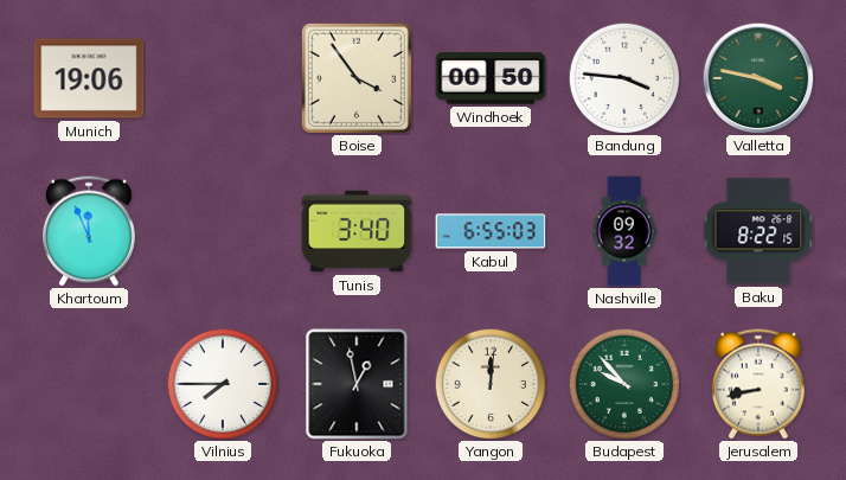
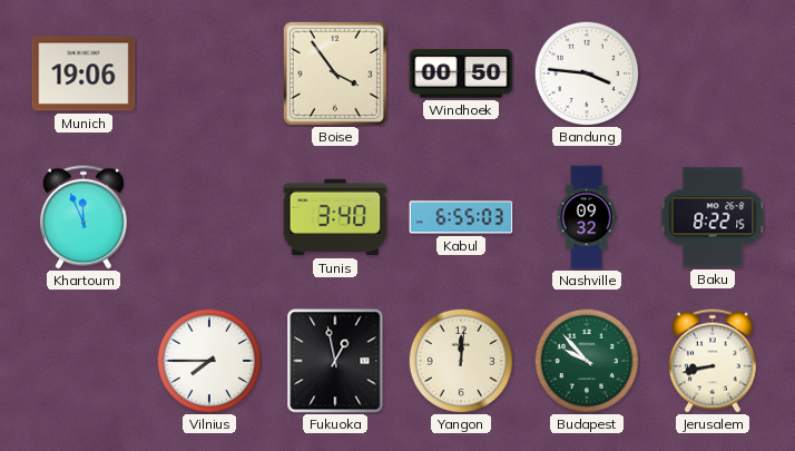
Valletta: 3:47 -> none
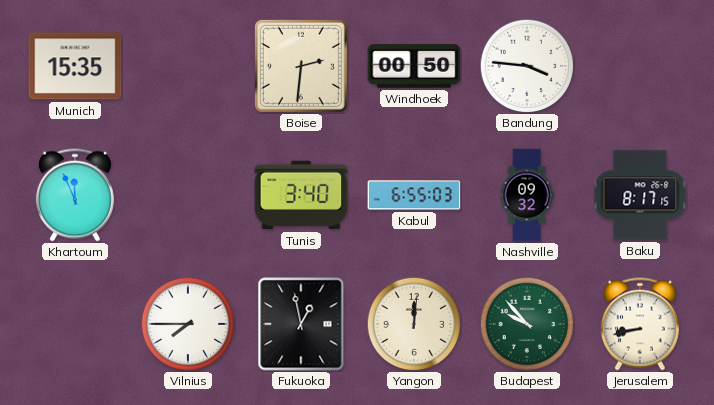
Munich: 19:06 -> 15:35
Boise: 3:54 -> 2:31
Baku: 8:22 -> 8:17
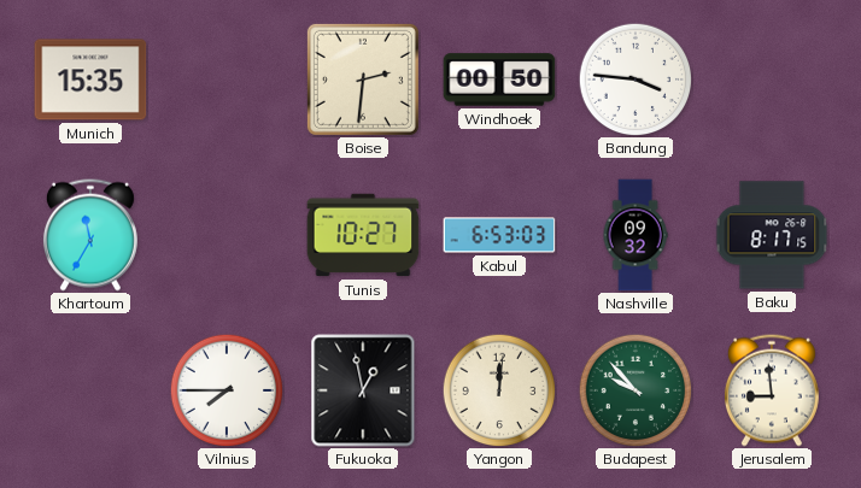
Khartoum: 11:56 -> 11:35
Tunis: 3:40 -> 10:27
Kabul: 6:55 -> 6:53
Jerusalem: 8:43 -> 8:59
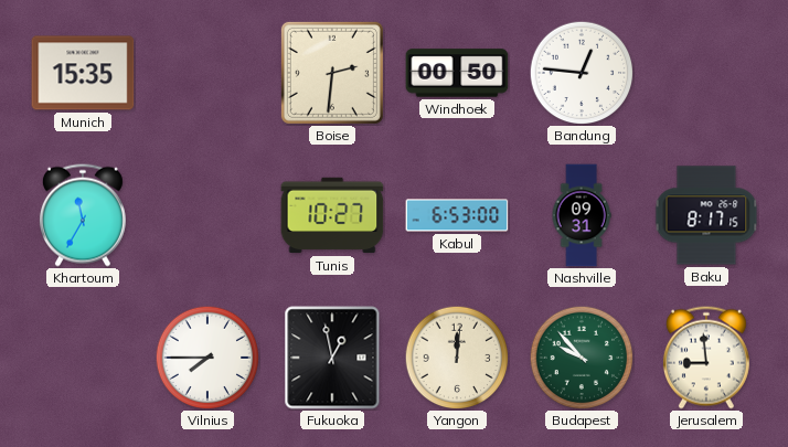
Bandung: 3:46 -> 12:46
Kabul: 6:53:03 -> 6:53:00
Nashville: 09:32 -> 09:31
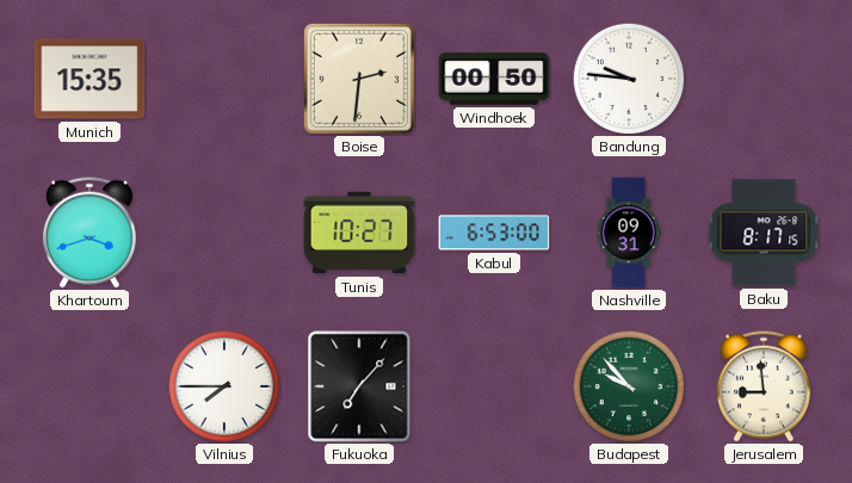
Bandung: 12:46 -> 9:46
Khartoum: 11:35 -> 3:42
Fukuoka: 12:58 -> 7:07
Yangon: 12:01 -> none
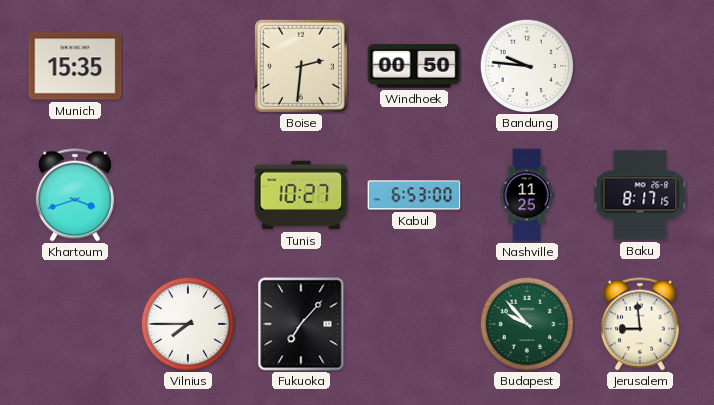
Nashville: 09:31 -> 11:25
